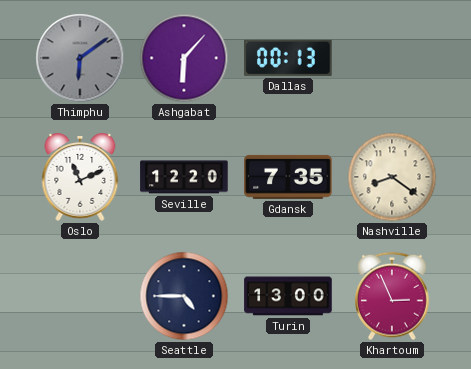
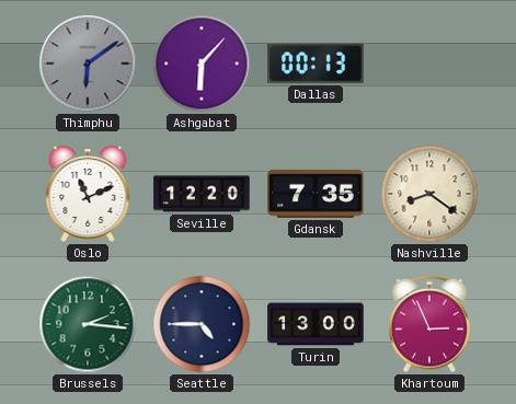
Brussels: none -> 2:16
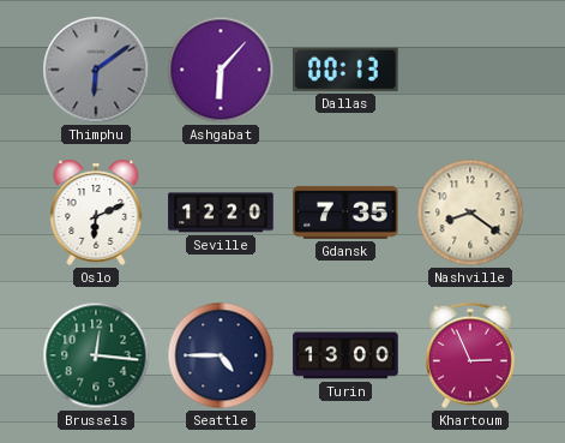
Oslo: 11:11 -> 6:11
Brussels: 2:16 -> 12:16
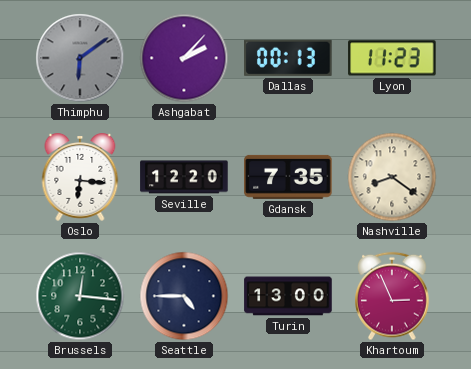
Ashgabat: 6:07 -> 2:07
Lyon: none -> 11:23
Oslo: 6:11 -> 6:16
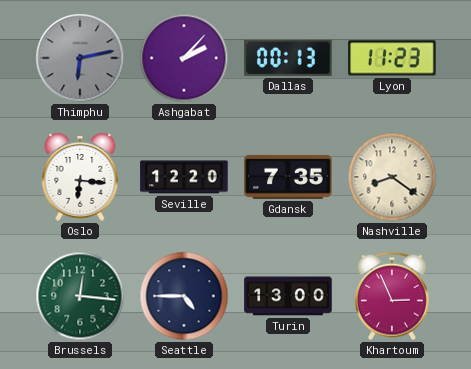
Thimphu: 6:09 -> 6:13
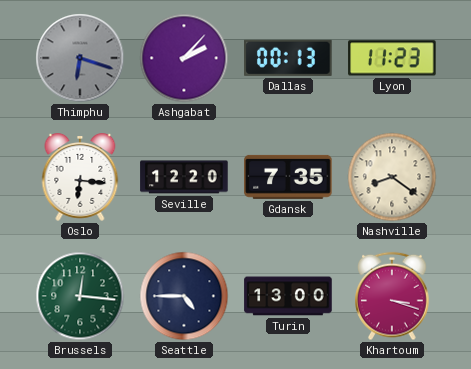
Thimphu: 6:13 -> 6:18
Khartoum: 2:56 -> 3:18
